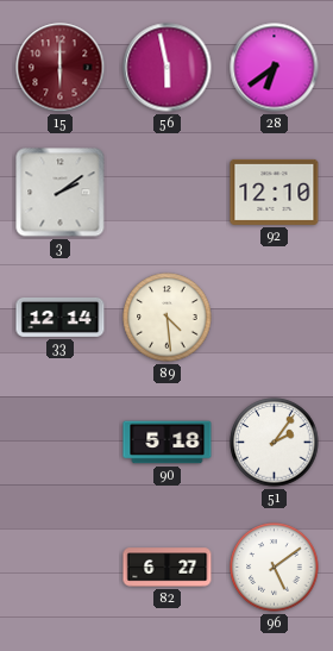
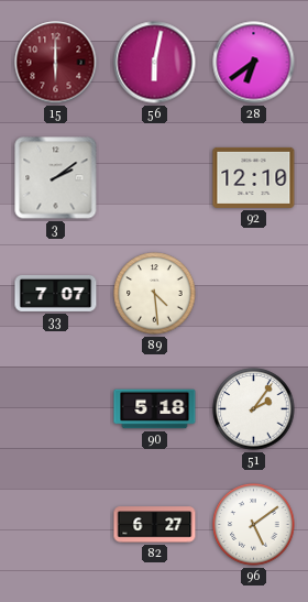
56: 5:58 -> 6:02
33: 12:14 -> 7:07
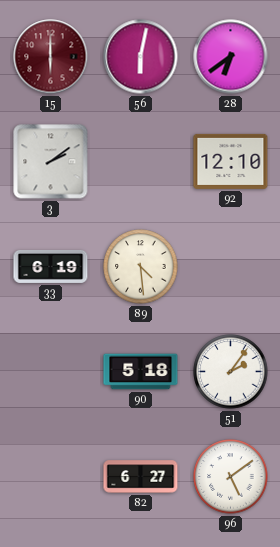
33: 7:07 -> 6:19
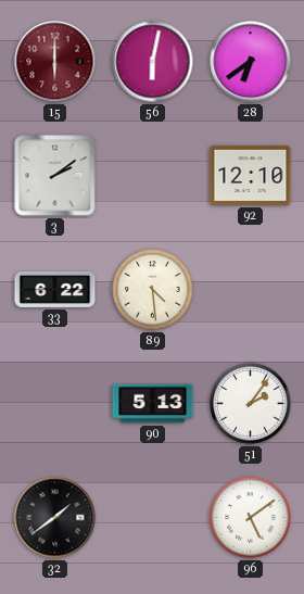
33: 6:19 -> 6:22
90: 5:18 -> 5:13
32: none -> 1:39
82: 6:27 -> none
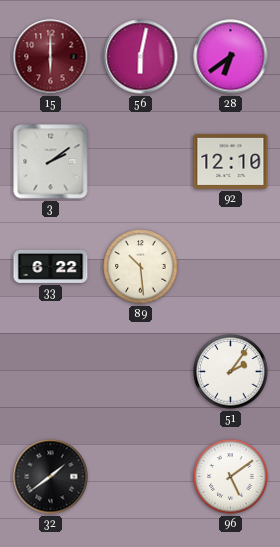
89: 4:29 -> 10:29
90: 5:13 -> none
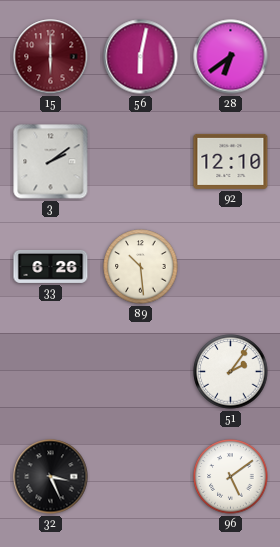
33: 6:22 -> 6:26
32: 1:39 -> 3:26
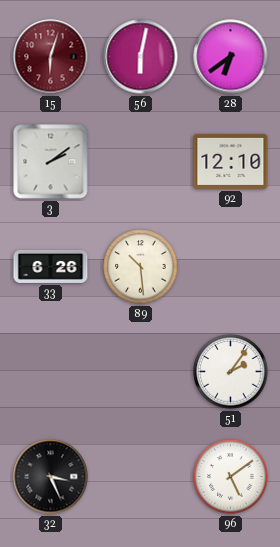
15: 6:00 -> 6:03
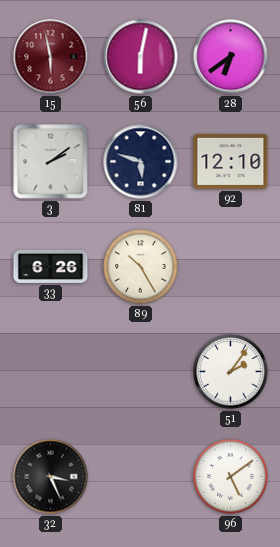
15: 6:03 -> 5:58
81: none -> 5:48
89: 10:29 -> 10:25
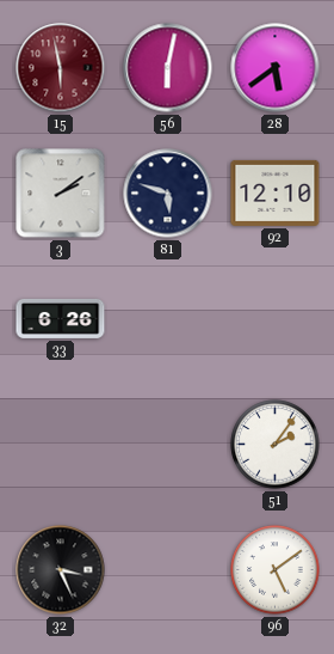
28: 6:39 -> 5:39
89: 10:25 -> none
